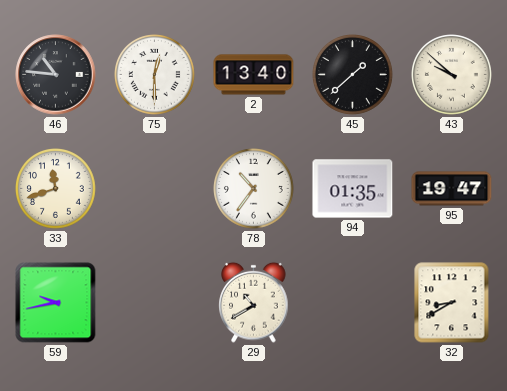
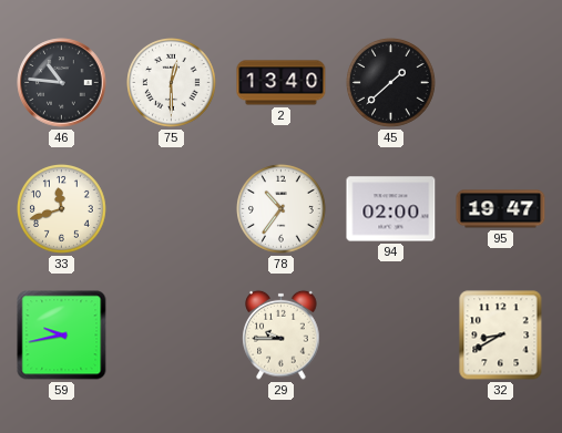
43: 9:52 -> none
94: 01:35 -> 02:00
29: 10:40 -> 9:45
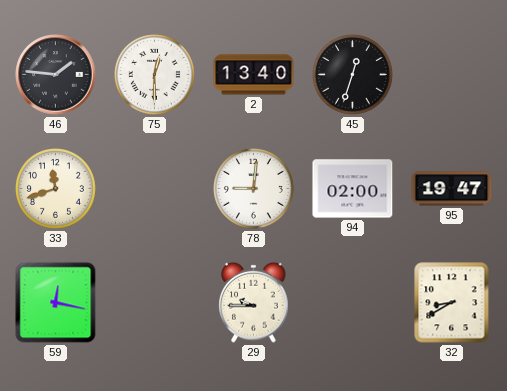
46: 10:46 -> 1:46
45: 1:38 -> 12:33
78: 10:36 -> 9:01
59: 9:43 -> 12:17
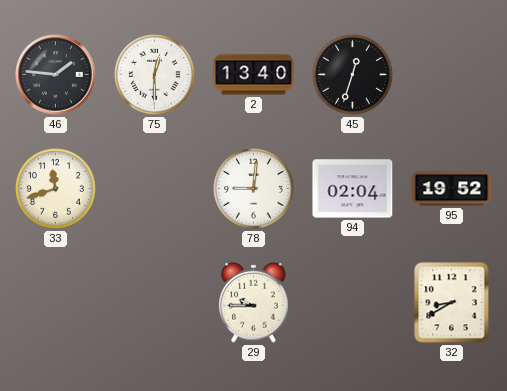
94: 02:00 -> 02:04
95: 19:47 -> 19:52
59: 12:17 -> none
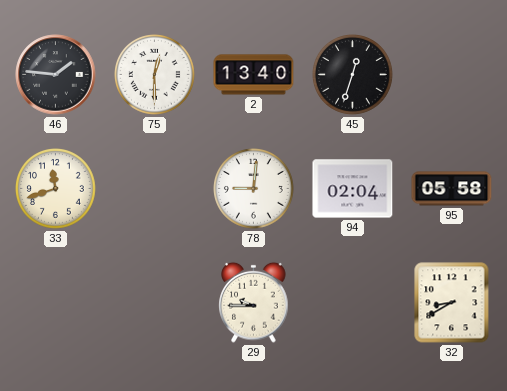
95: 19:52 -> 05:58
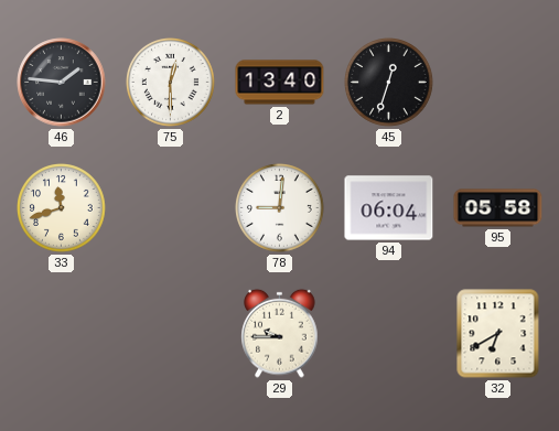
94: 02:04 -> 06:04
32: 8:40 -> 6:40
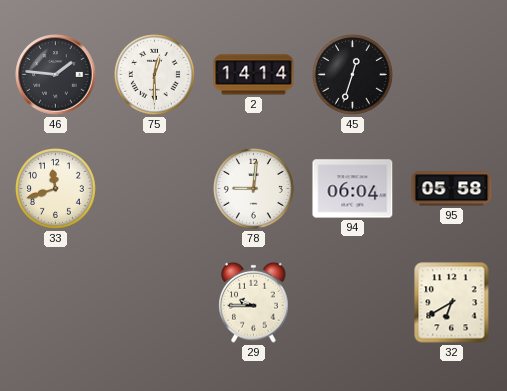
2: 13:40 -> 14:14
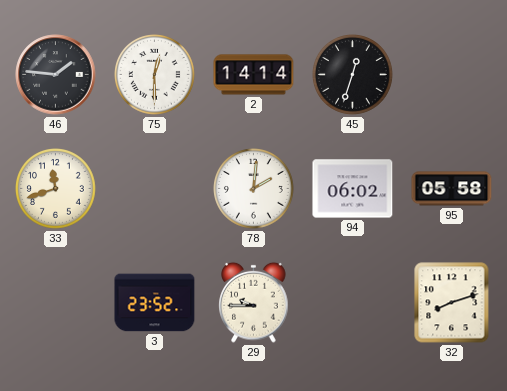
78: 9:01 -> 2:01
94: 06:04 -> 06:02
3: none -> 23:52
32: 6:40 -> 8:12
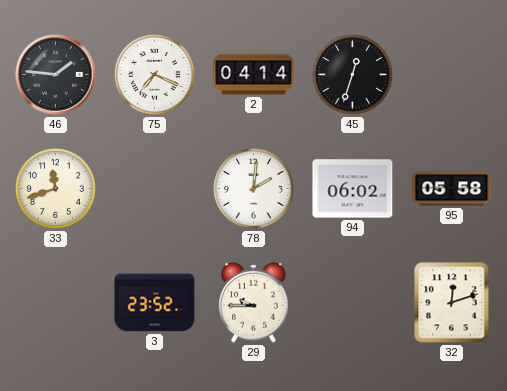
75: 12:30 -> 7:19
2: 14:14 -> 04:14
32: 8:12 -> 12:12
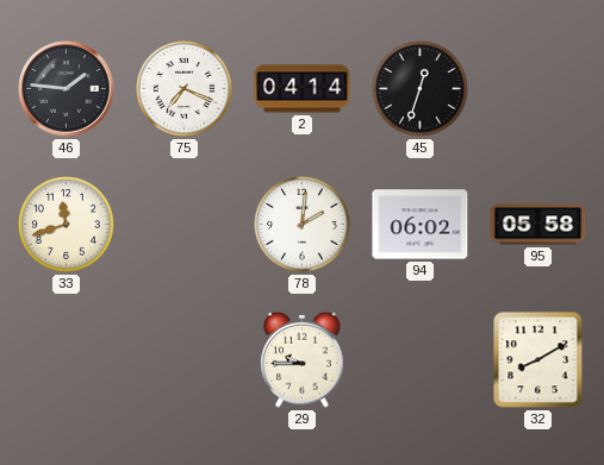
3: 23:52 -> none
32: 12:12 -> 8:10
